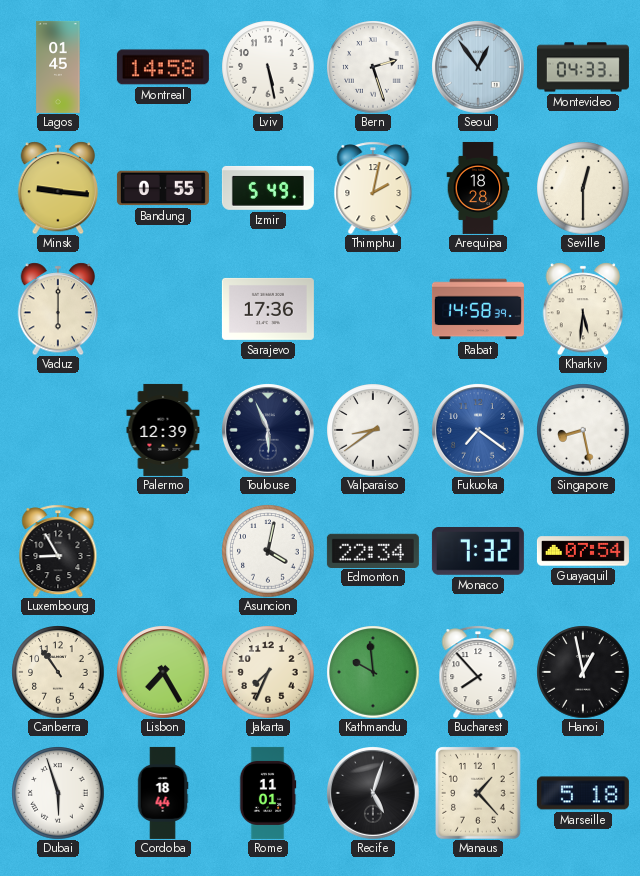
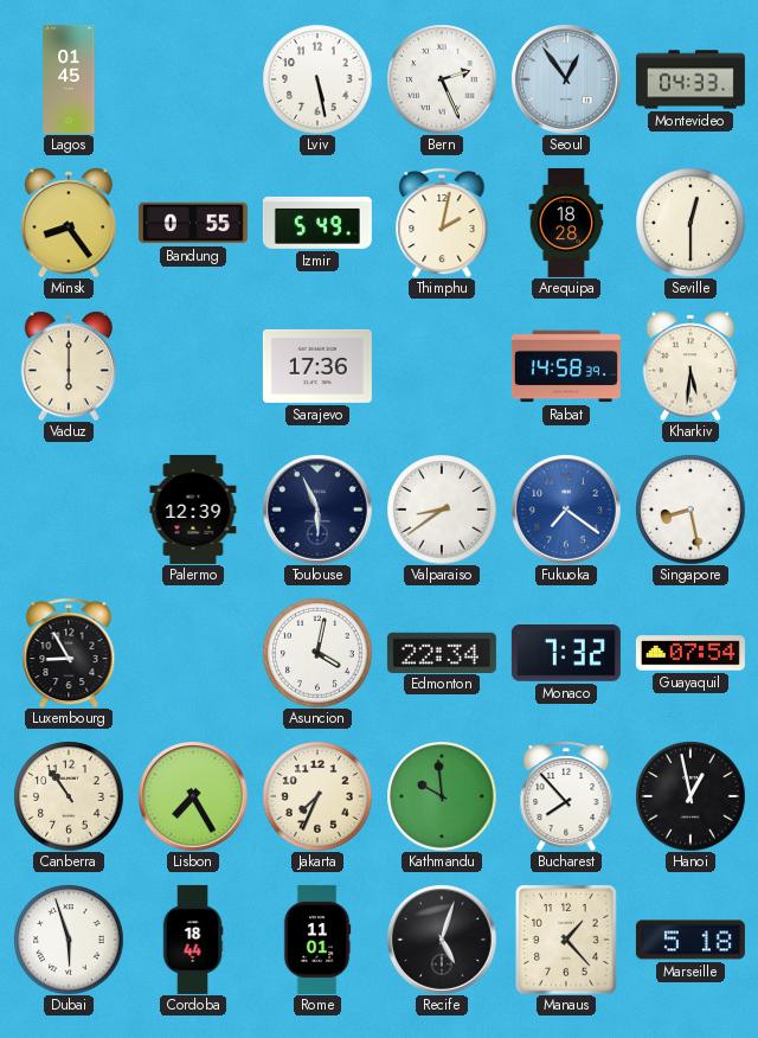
Montreal: 14:58 -> none
Bern: 2:27 -> 2:26
Minsk: 9:16 -> 8:24
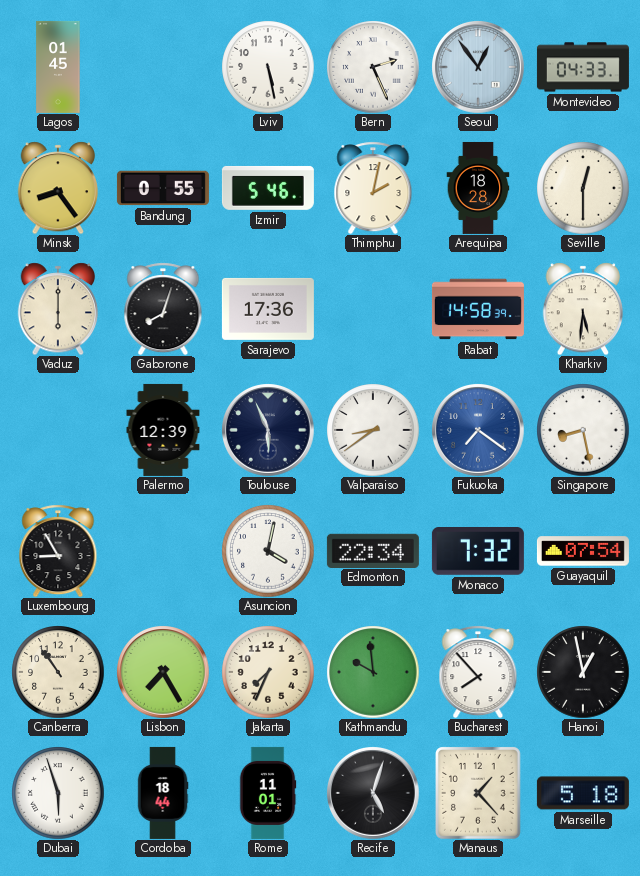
Izmir: 5:49 -> 5:46
Gaborone: none -> 8:03
